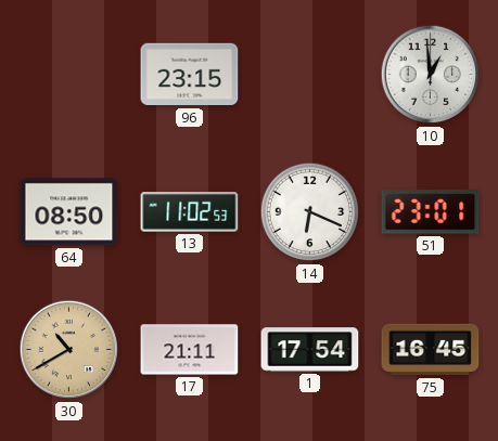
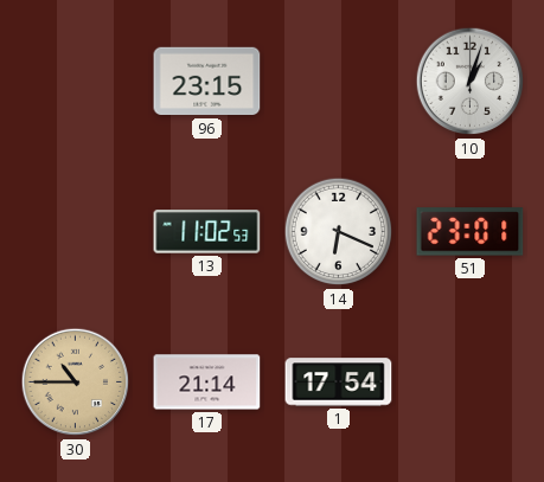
10: 12:59 -> 1:03
64: 08:50 -> none
30: 10:40 -> 10:45
17: 21:11 -> 21:14
75: 16:45 -> none
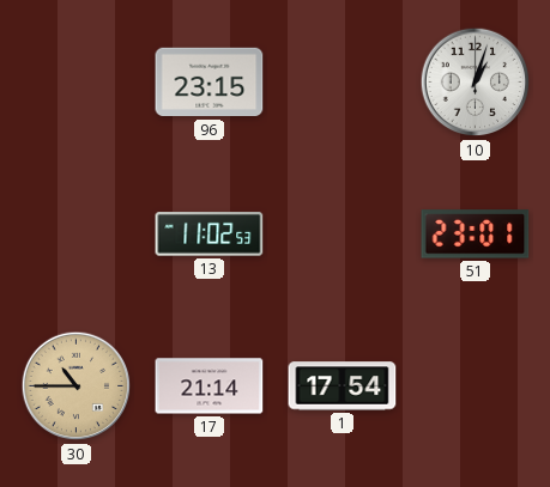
14: 6:19 -> none
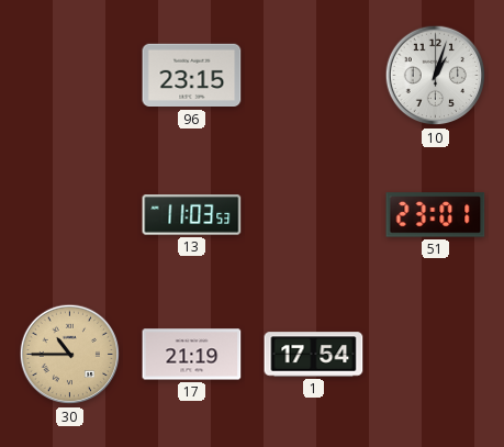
13: 11:02 -> 11:03
17: 21:14 -> 21:19
